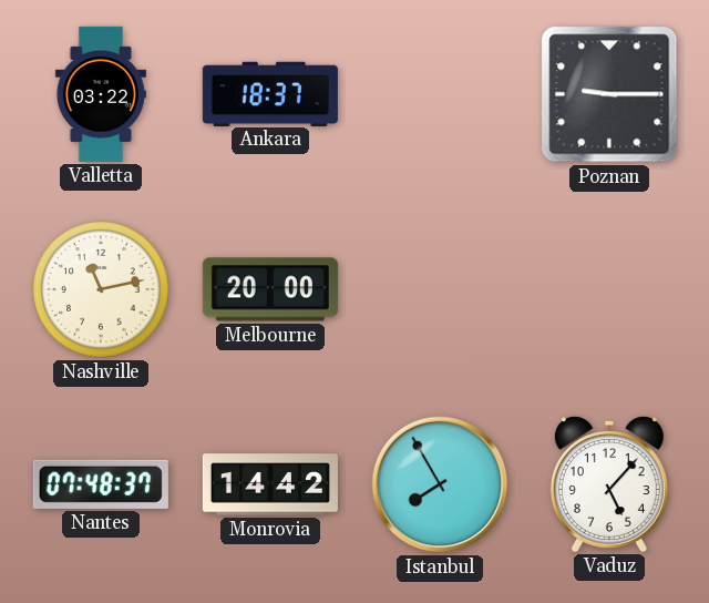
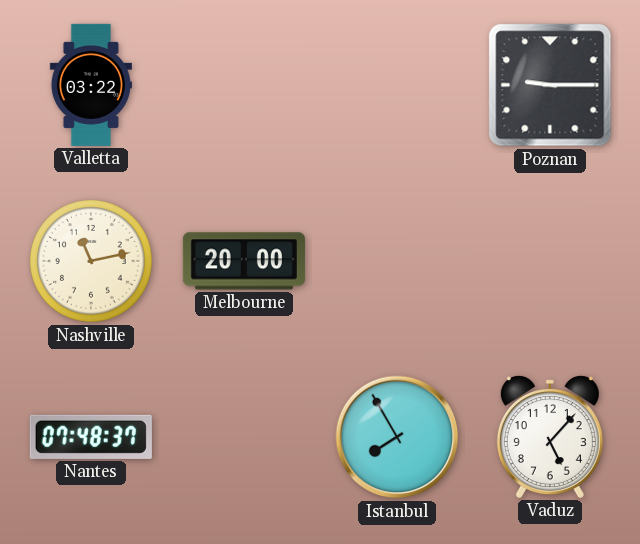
Ankara: 18:37 -> none
Monrovia: 14:42 -> none
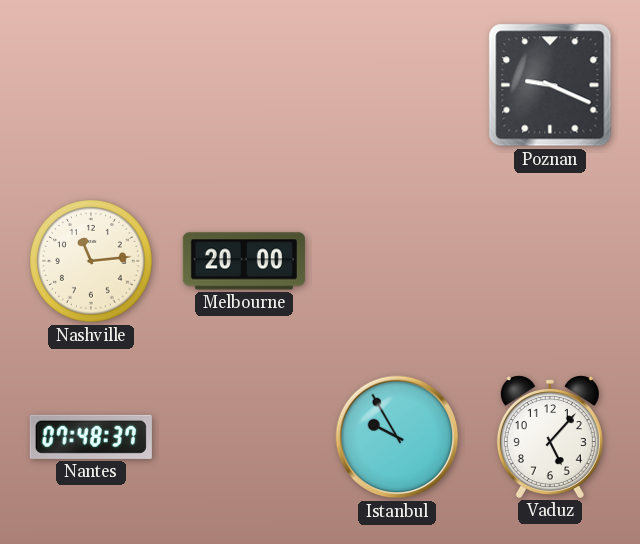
Valletta: 03:22 -> none
Poznan: 9:15 -> 9:19
Nashville: 11:13 -> 11:14
Istanbul: 7:55 -> 9:55
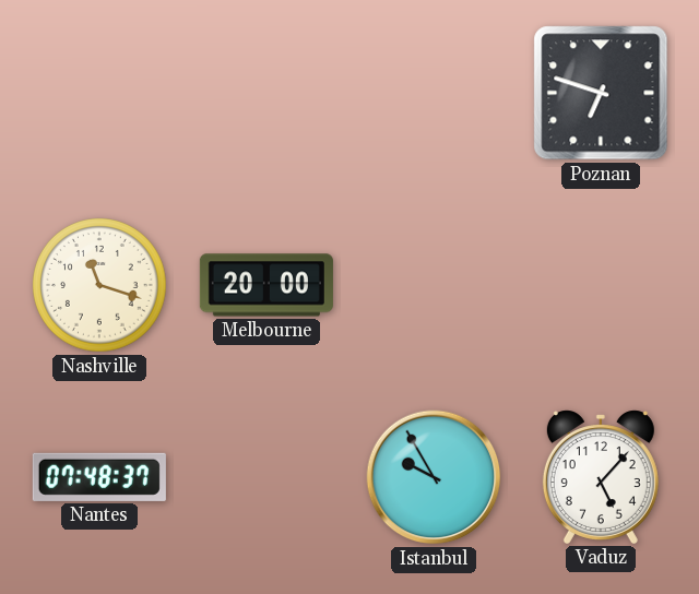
Poznan: 9:19 -> 6:48
Nashville: 11:14 -> 11:18
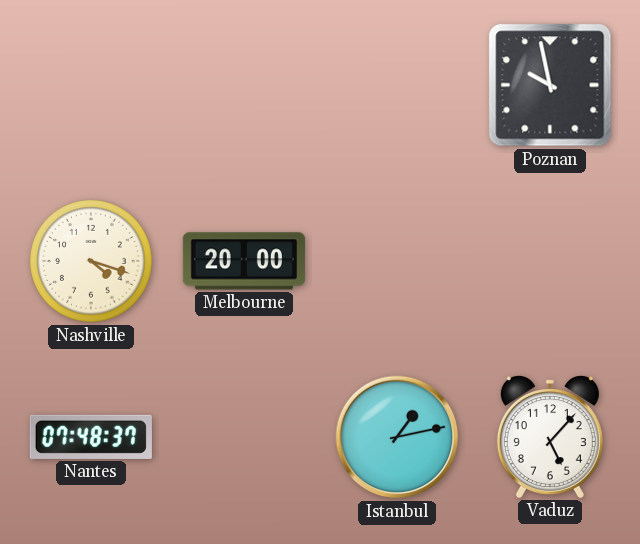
Poznan: 6:48 -> 9:58
Nashville: 11:18 -> 4:18
Istanbul: 9:55 -> 1:13
